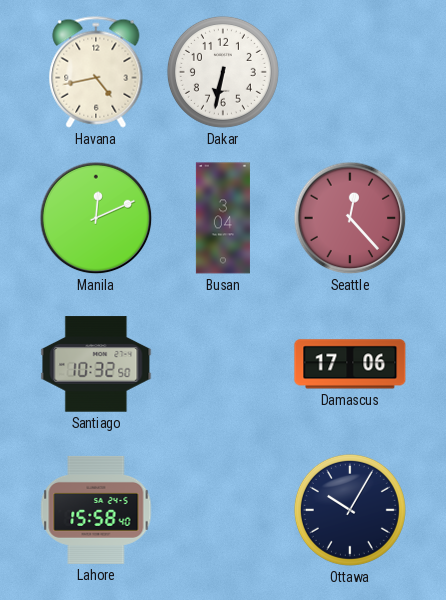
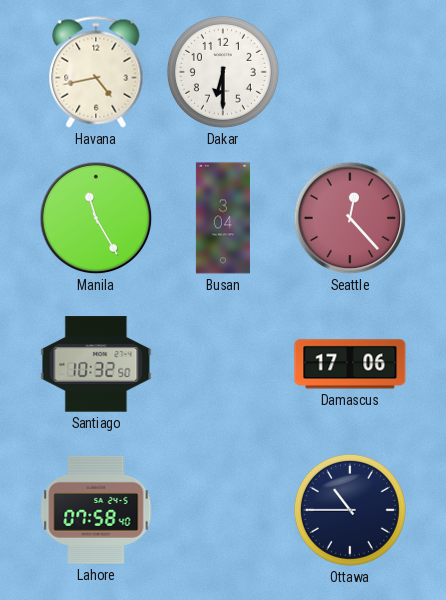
Dakar: 6:32 -> 6:30
Manila: 12:11 -> 11:25
Lahore: 15:58 -> 07:58
Ottawa: 10:05 -> 10:45
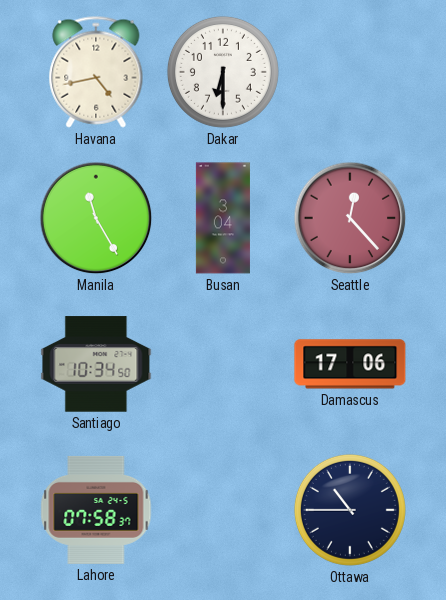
Santiago: 10:32 -> 10:34
Lahore: 07:58:40 -> 07:58:37
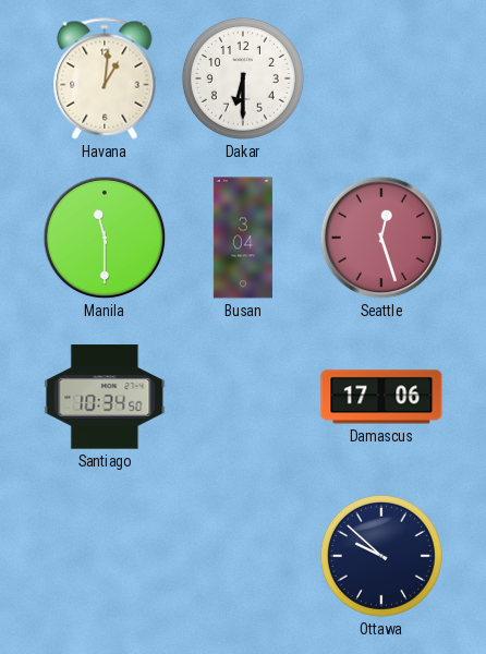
Havana: 4:43 -> 1:01
Manila: 11:25 -> 11:30
Seattle: 12:23 -> 12:27
Lahore: 07:58 -> none
Ottawa: 10:45 -> 9:52
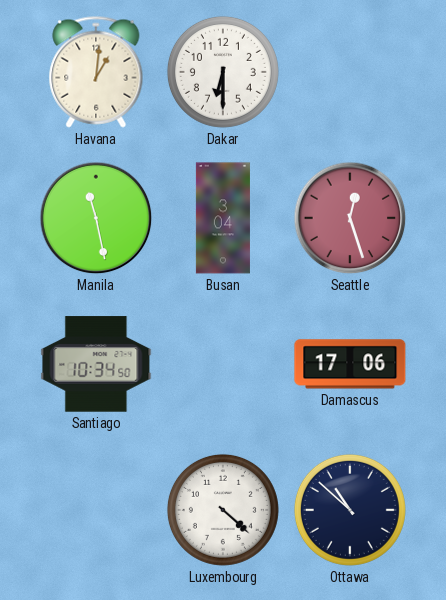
Manila: 11:30 -> 11:28
Luxembourg: none -> 4:22
Ottawa: 9:52 -> 10:52
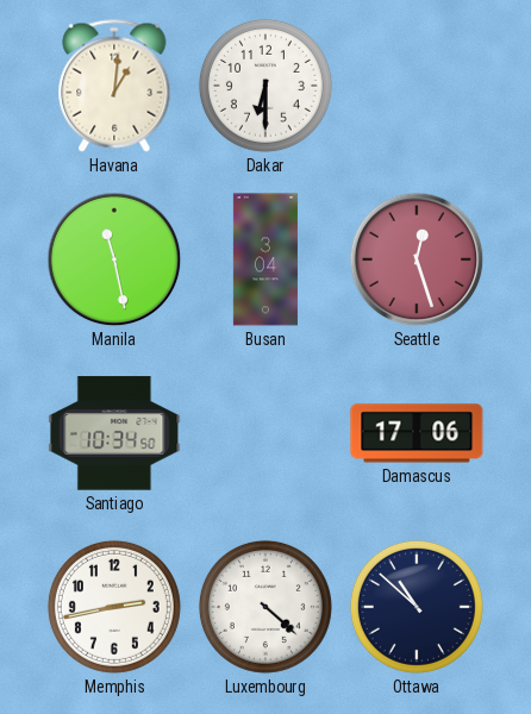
Memphis: none -> 2:43
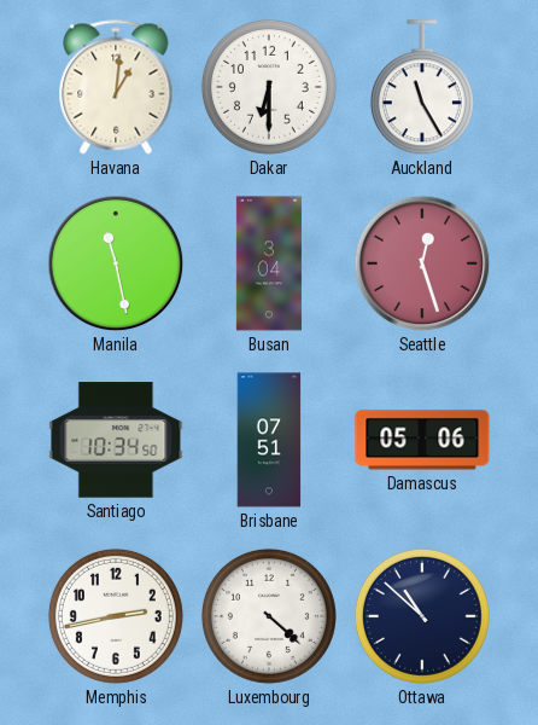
Auckland: none -> 11:25
Brisbane: none -> 07:51
Damascus: 17:06 -> 05:06
